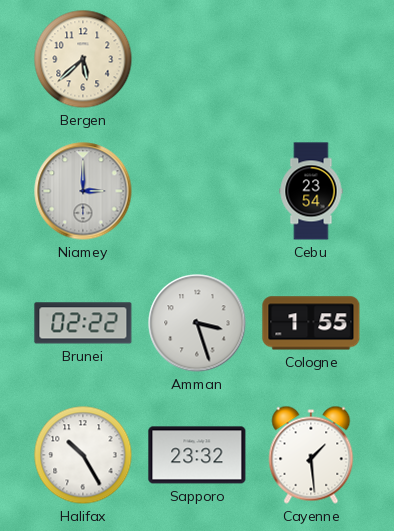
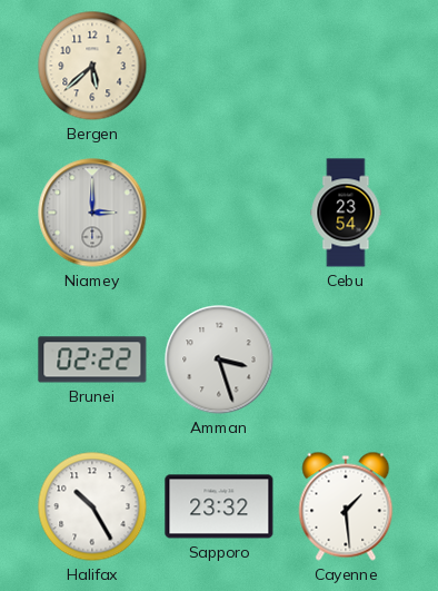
Cologne: 1:55 -> none
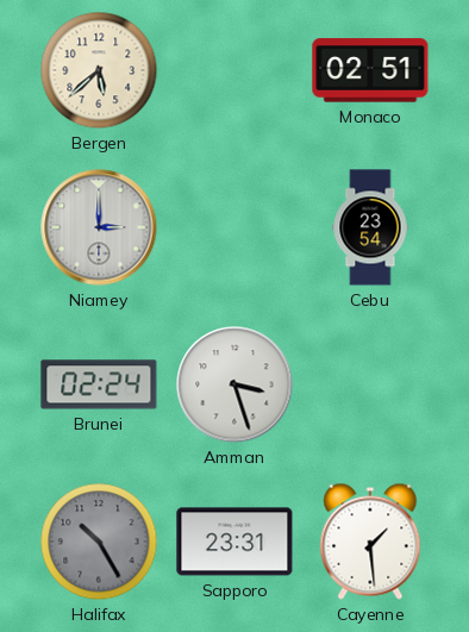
Monaco: none -> 02:51
Brunei: 02:22 -> 02:24
Halifax dial: white -> grey
Sapporo: 23:32 -> 23:31
